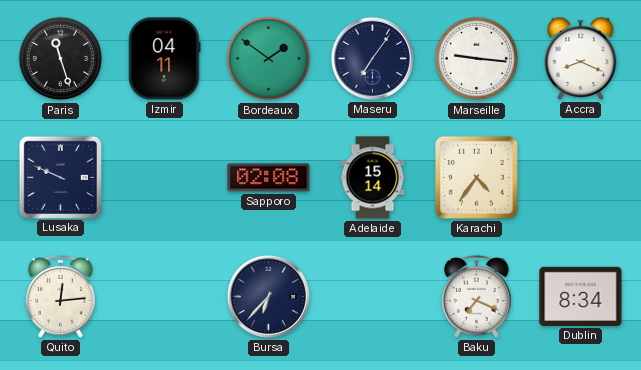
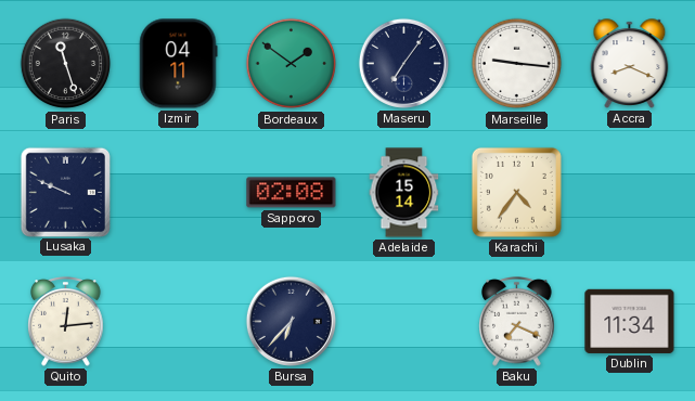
Dublin: 8:34 -> 11:34
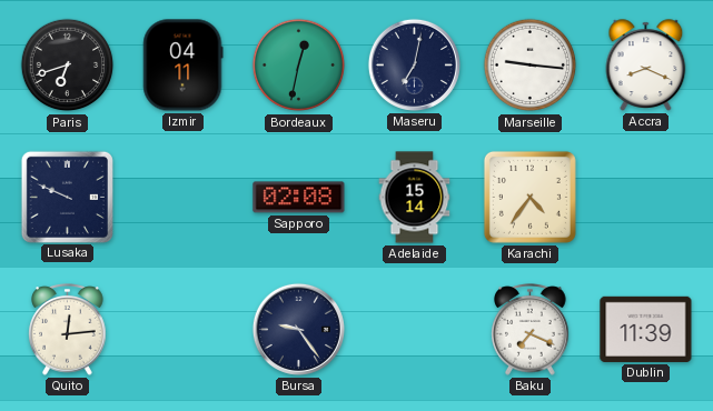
Paris: 11:27 -> 6:42
Bordeaux: 1:51 -> 12:32
Maseru: 7:06 -> 7:02
Bursa: 6:37 -> 9:24
Dublin: 11:34 -> 11:39
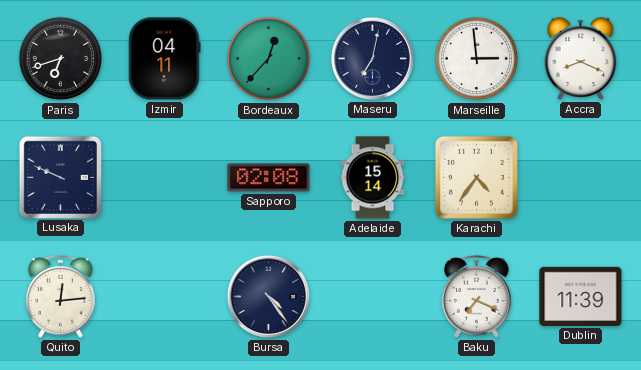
Bordeaux: 12:32 -> 12:37
Marseille: 9:16 -> 2:59
Bursa: 9:24 -> 4:24
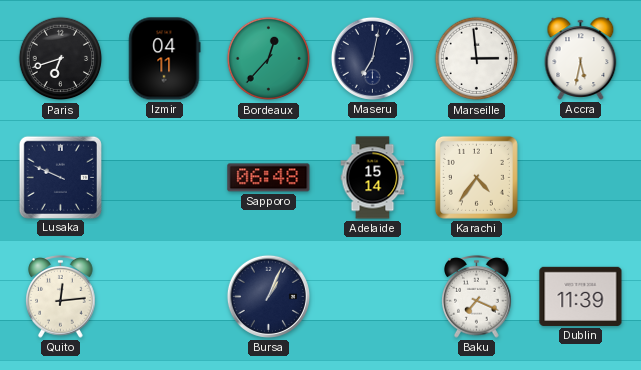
Accra: 8:19 -> 5:32
Sapporo: 02:08 -> 06:48
Bursa: 4:24 -> 1:04
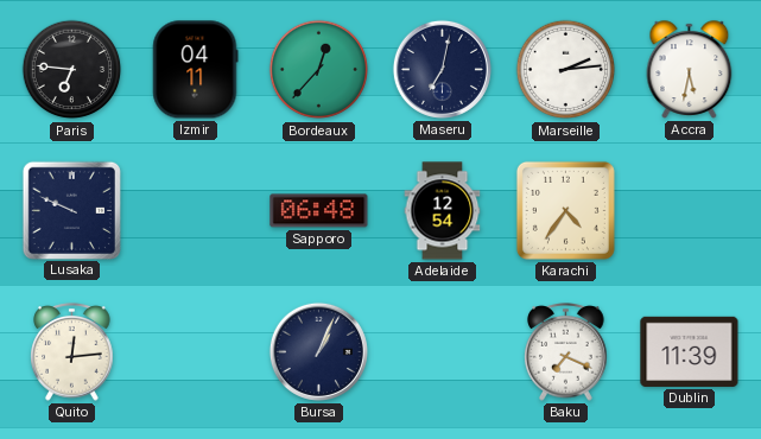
Paris: 6:42 -> 6:46
Marseille: 2:59 -> 2:14
Adelaide: 15:14 -> 12:54
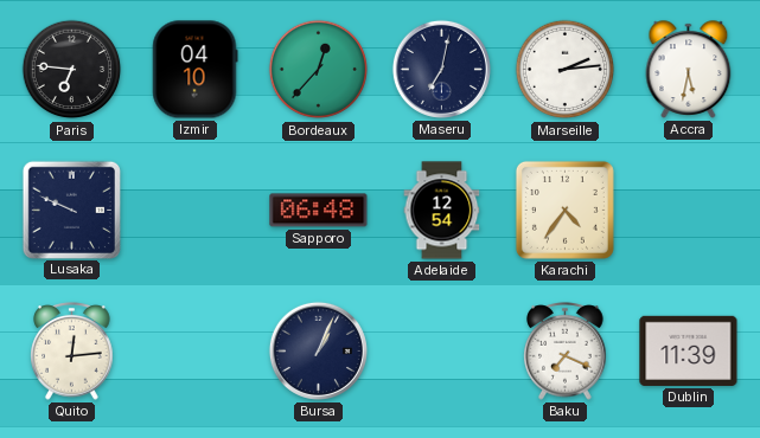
Izmir: 04:11 -> 04:10
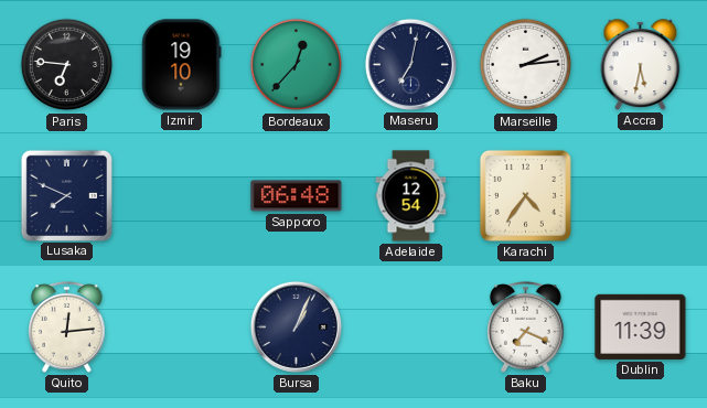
Izmir: 04:10 -> 19:10
Lusaka: 9:49 -> 7:49
